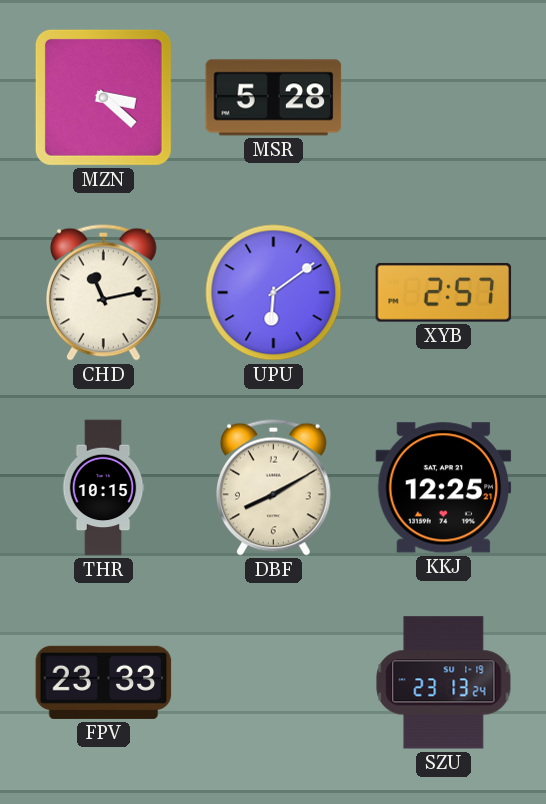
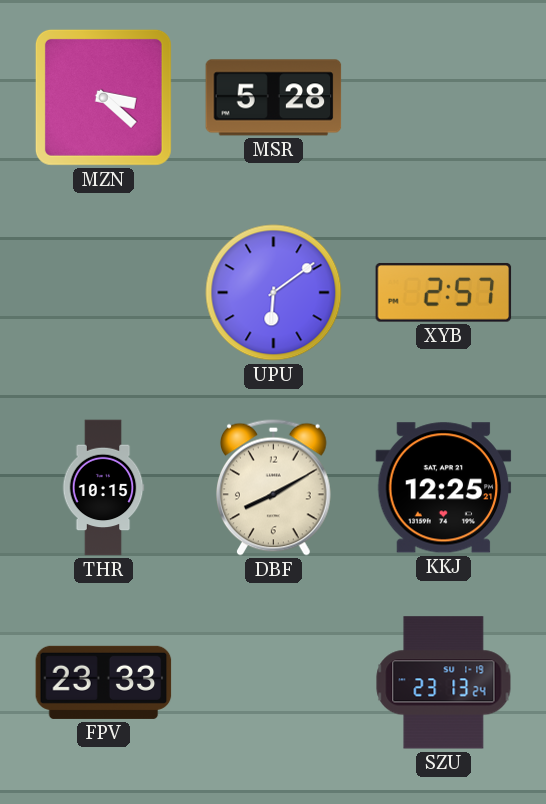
CHD: 11:13 -> none
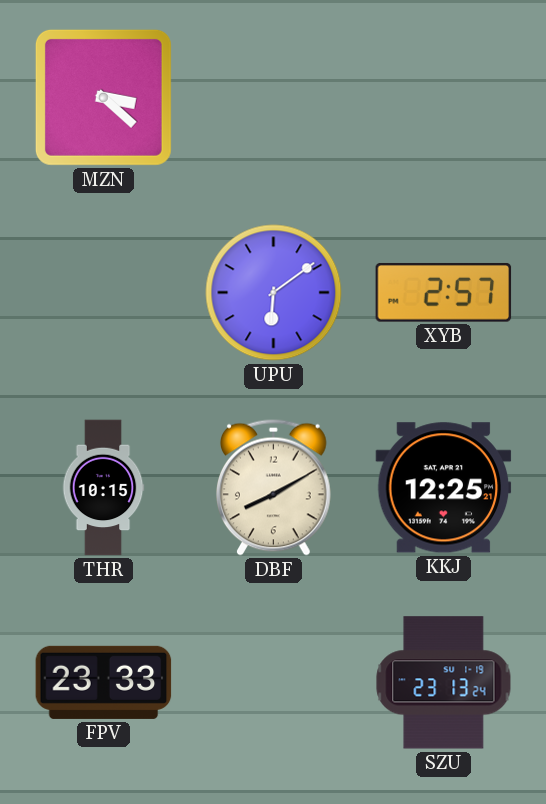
MSR: 5:28 -> none
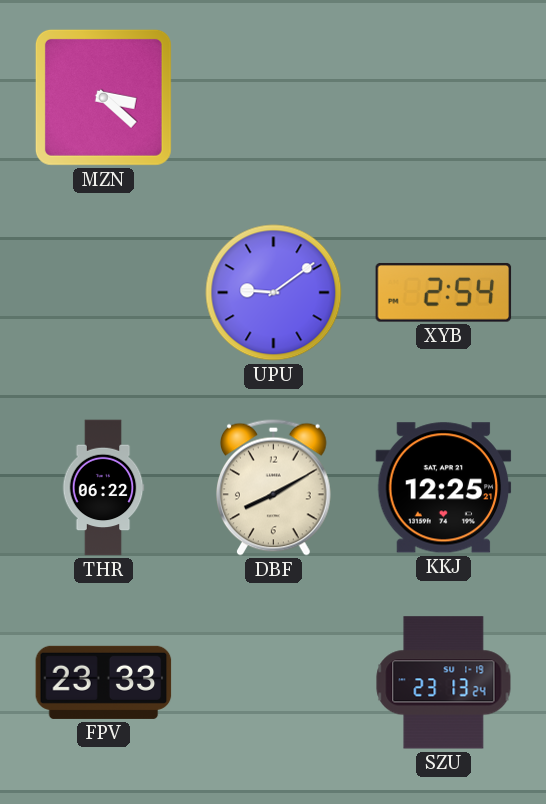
UPU: 6:09 -> 9:09
XYB: 2:57 -> 2:54
THR: 10:15 -> 06:22
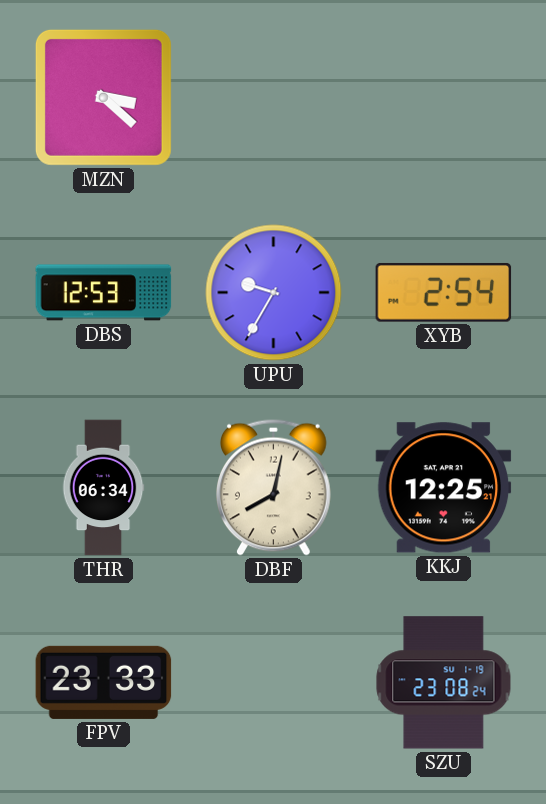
DBS: none -> 12:53
UPU: 9:09 -> 9:35
THR: 06:22 -> 06:34
DBF: 8:10 -> 8:02
SZU: 23:13 -> 23:08
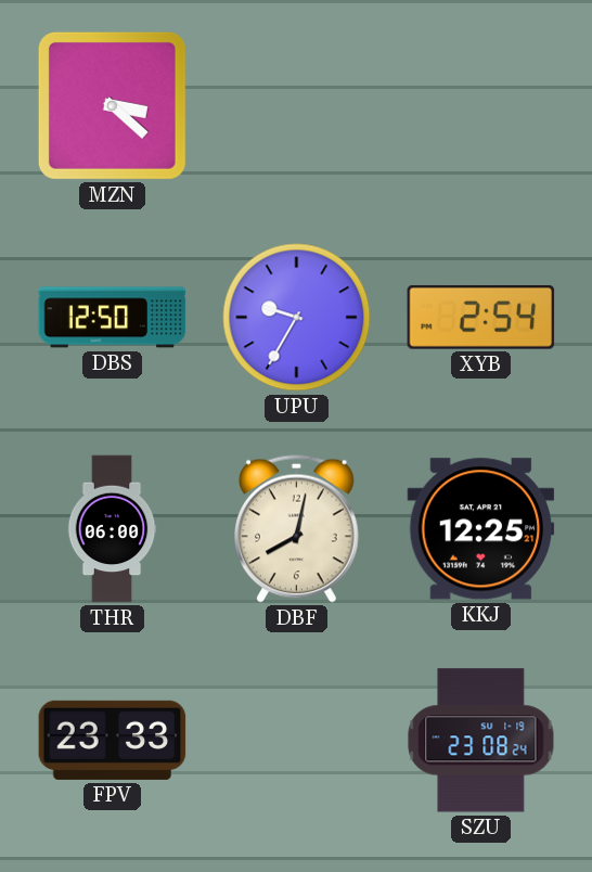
DBS: 12:53 -> 12:50
THR: 06:34 -> 06:00
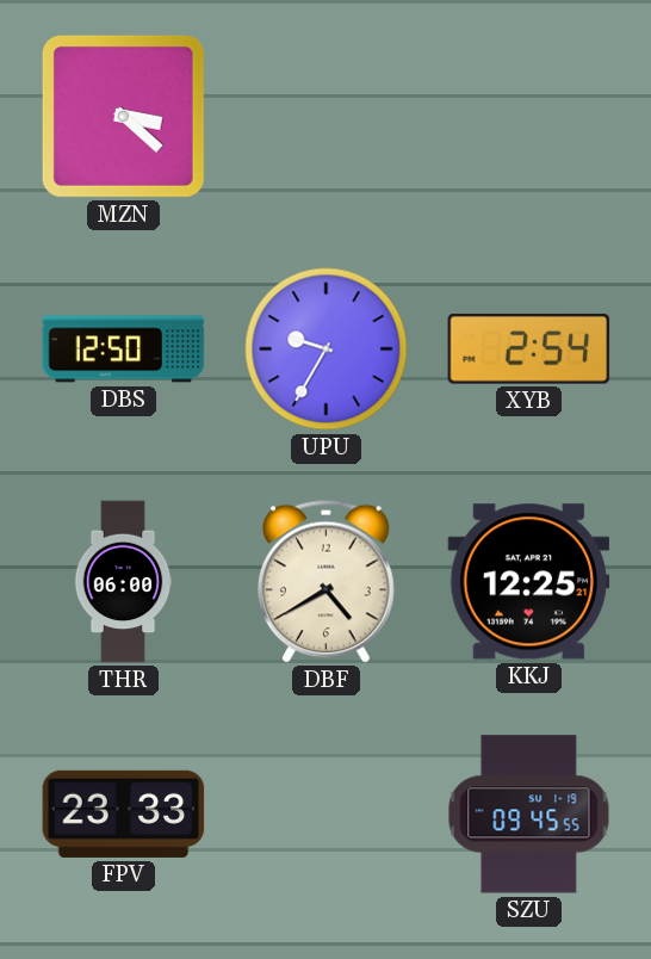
DBF: 8:02 -> 4:40
SZU: 23:08 -> 09:45
